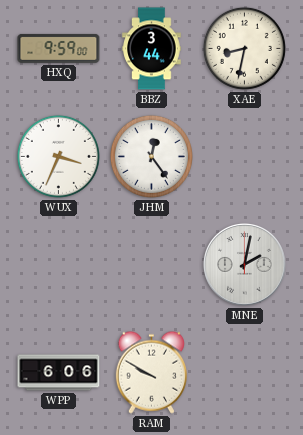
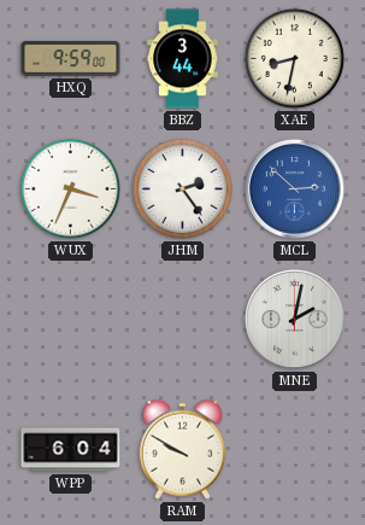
JHM: 12:24 -> 2:24
MCL: none -> 2:52
WPP: 6:06 -> 6:04
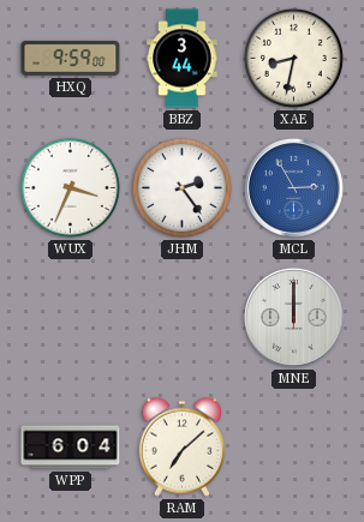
MCL: 2:52 -> 2:55
MNE: 2:02 -> 12:00
RAM: 9:50 -> 7:08
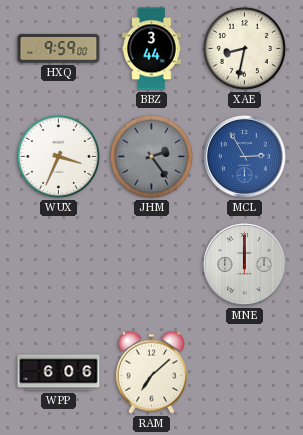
JHM dial: white -> grey
WPP: 6:04 -> 6:06
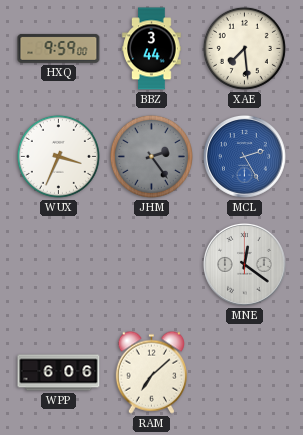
XAE: 8:32 -> 7:29
MCL: 2:55 -> 2:25
MNE: 12:00 -> 12:21
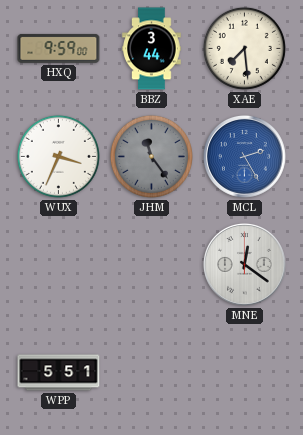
JHM: 2:24 -> 11:24
WPP: 6:06 -> 5:51
RAM: 7:08 -> none
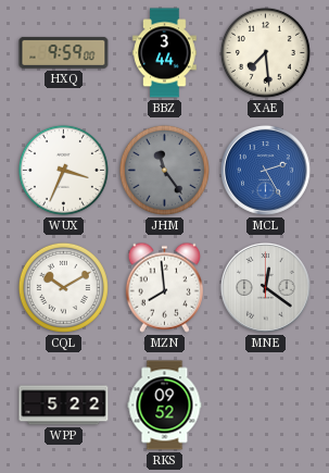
CQL: none -> 10:10
MZN: none -> 7:59
WPP: 5:51 -> 5:22
RKS: none -> 09:52
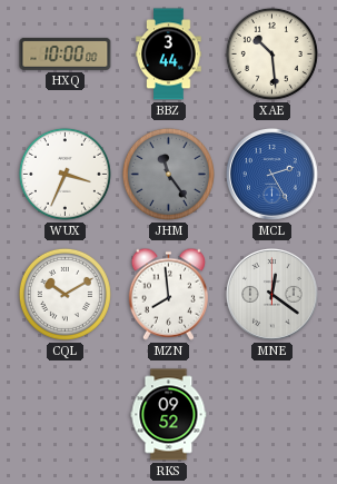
HXQ: 9:59 -> 10:00
XAE: 7:29 -> 10:29
WPP: 5:22 -> none
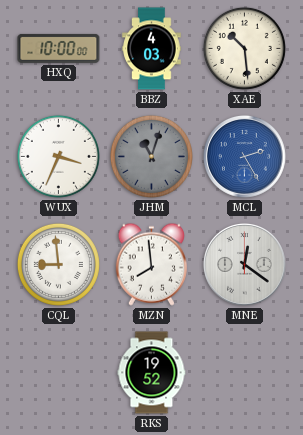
BBZ: 3:44 -> 4:03
JHM: 11:24 -> 11:03
CQL: 10:10 -> 8:59
RKS: 09:52 -> 19:52
